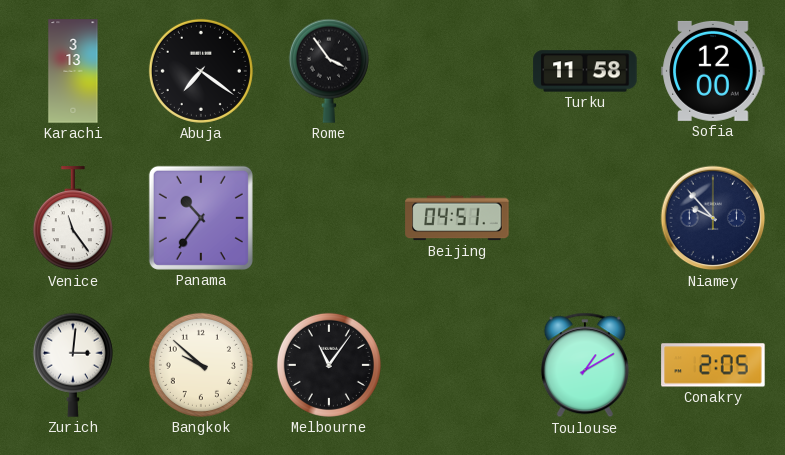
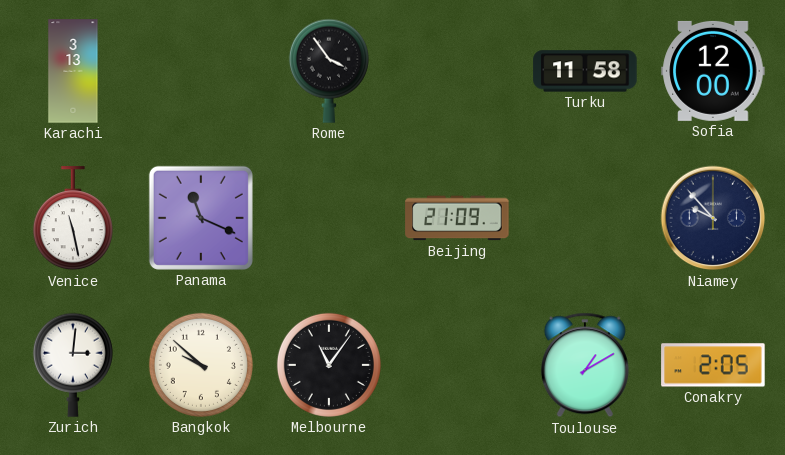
Abuja: 7:21 -> none
Venice: 11:24 -> 11:28
Panama: 10:36 -> 11:19
Beijing: 04:51 -> 21:09
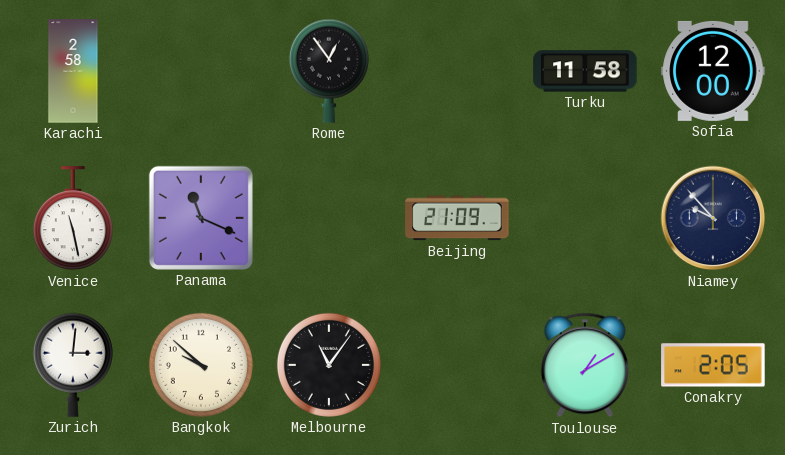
Karachi: 3:13 -> 2:58
Rome: 3:54 -> 12:54
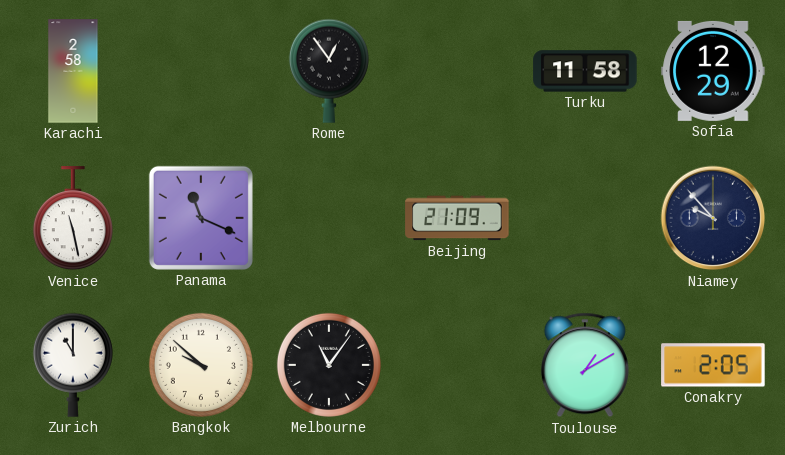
Sofia: 12:00 -> 12:29
Zurich: 3:01 -> 11:00
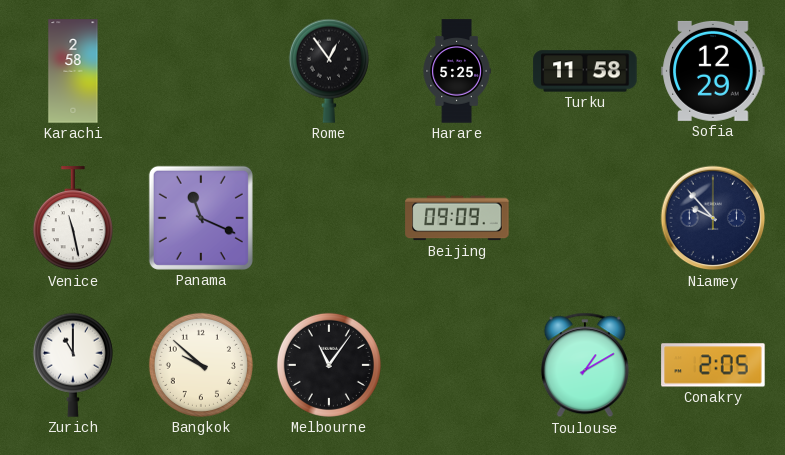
Harare: none -> 5:25
Beijing: 21:09 -> 09:09
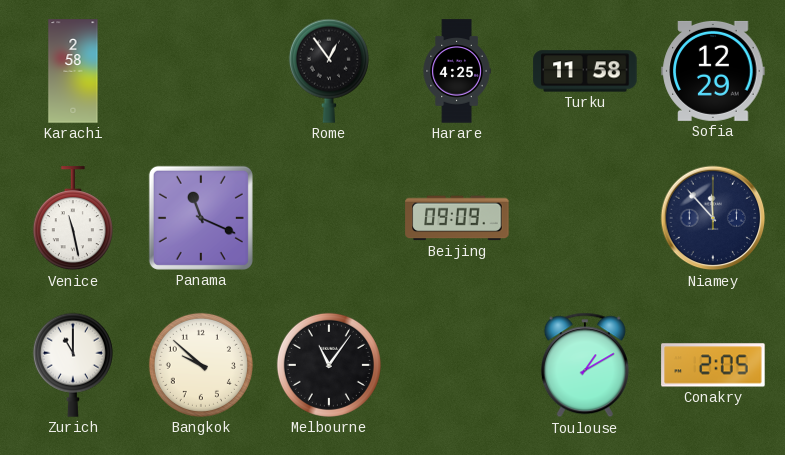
Harare: 5:25 -> 4:25
Niamey: 9:53 -> 11:53
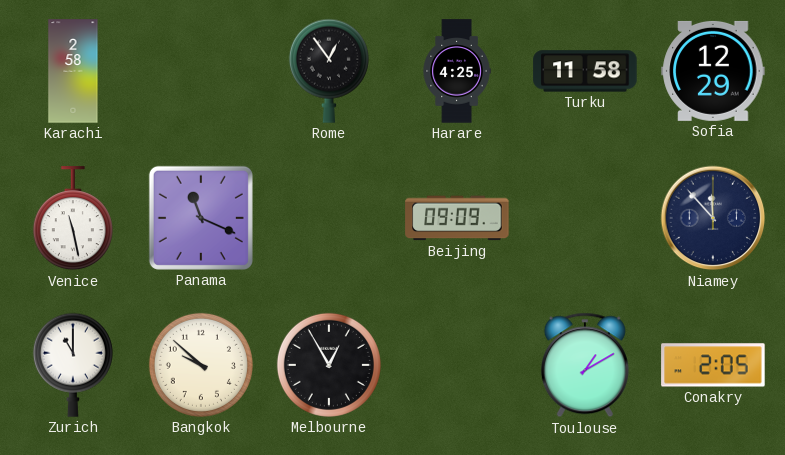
Melbourne: 11:06 -> 12:55
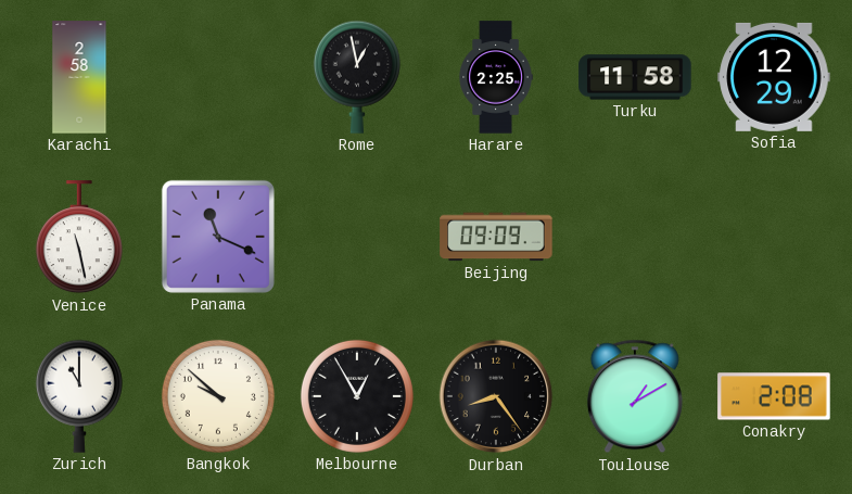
Rome: 12:54 -> 12:58
Harare: 4:25 -> 2:25
Niamey: 11:53 -> none
Durban: none -> 8:24
Conakry: 2:05 -> 2:08
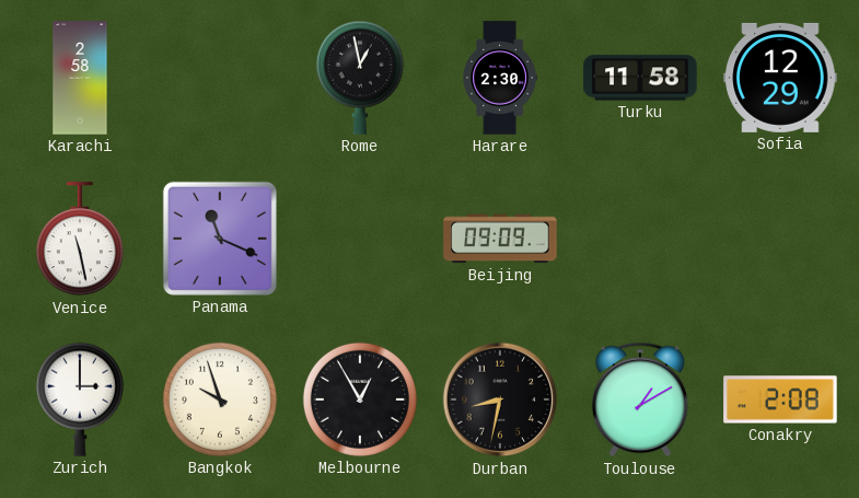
Harare: 2:25 -> 2:30
Zurich: 11:00 -> 3:00
Bangkok: 9:52 -> 9:57
Durban: 8:24 -> 8:32
